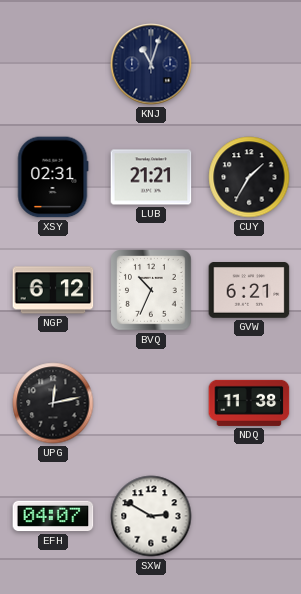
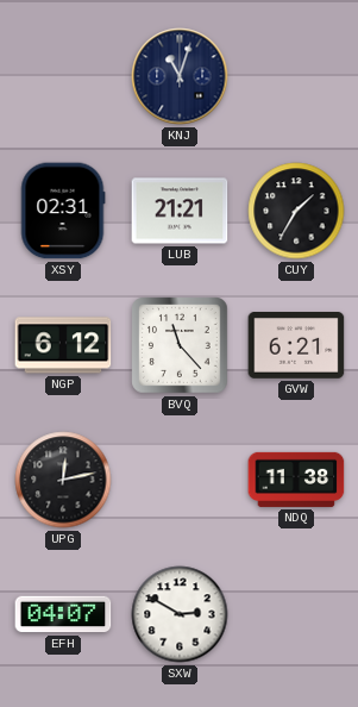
BVQ: 10:34 -> 11:23
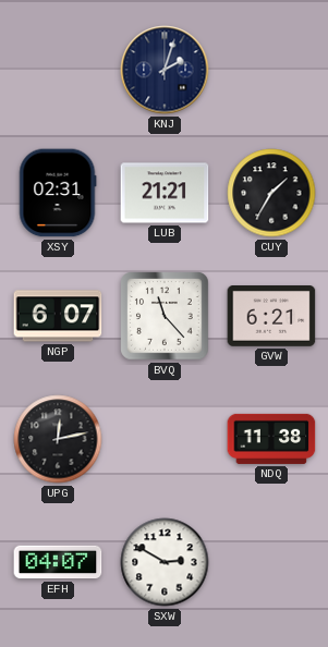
KNJ: 11:03 -> 2:03
NGP: 6:12 -> 6:07
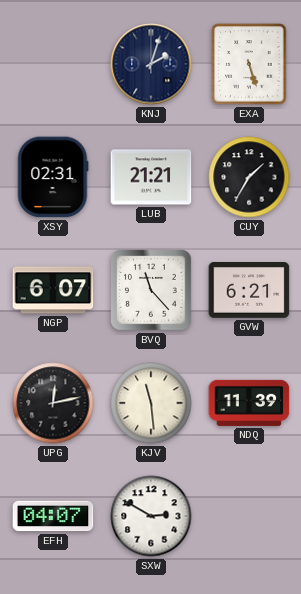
EXA: none -> 5:27
KJV: none -> 11:29
NDQ: 11:38 -> 11:39
